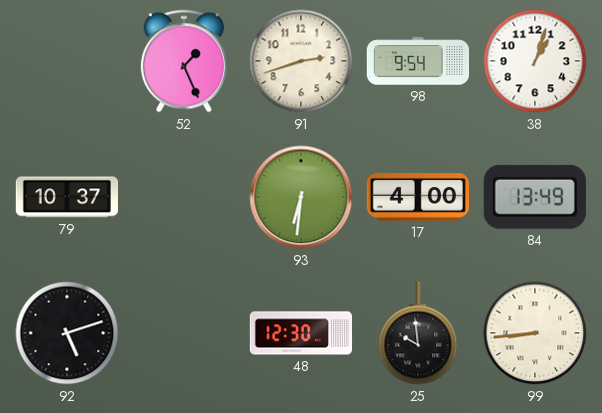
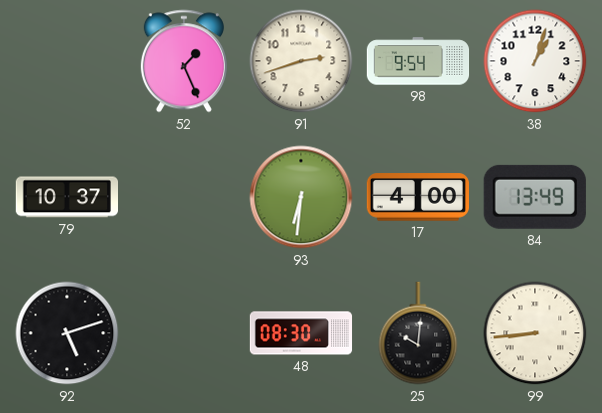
48: 12:30 -> 08:30
25: 9:59 -> 10:01
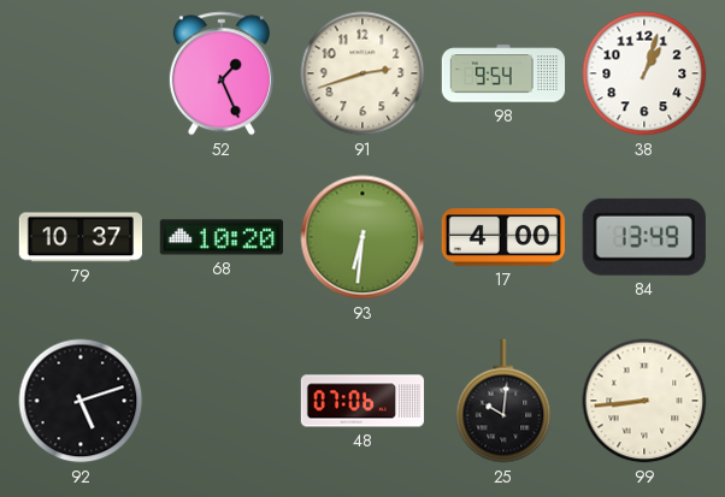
68: none -> 10:20
48: 08:30 -> 07:06
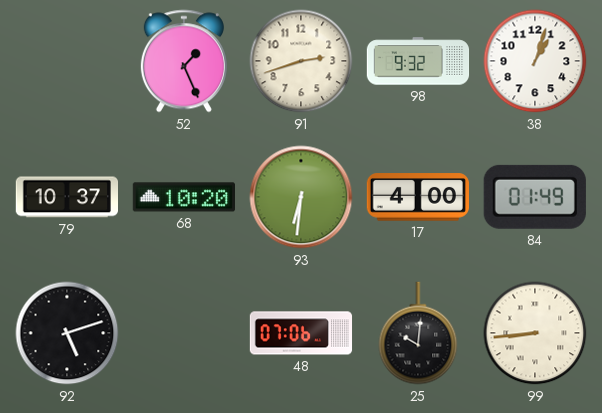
98: 9:54 -> 9:32
84: 13:49 -> 01:49
